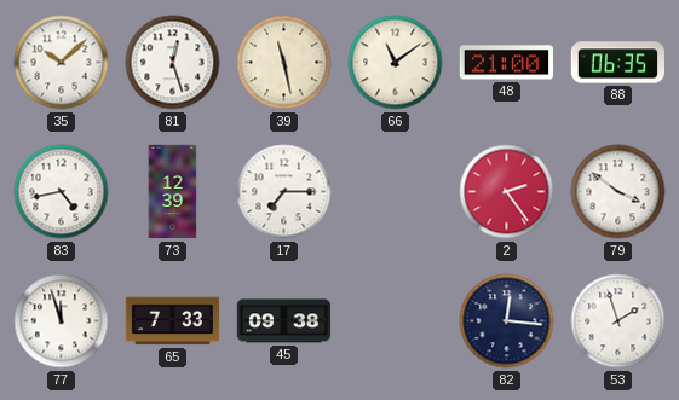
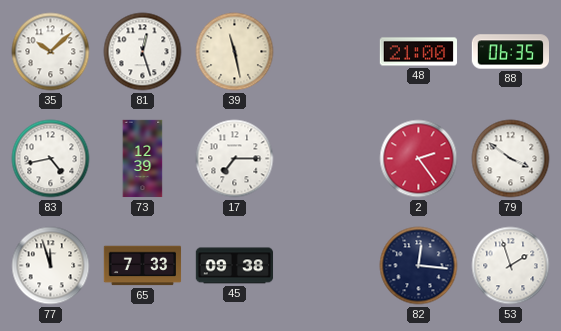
66: 11:09 -> none
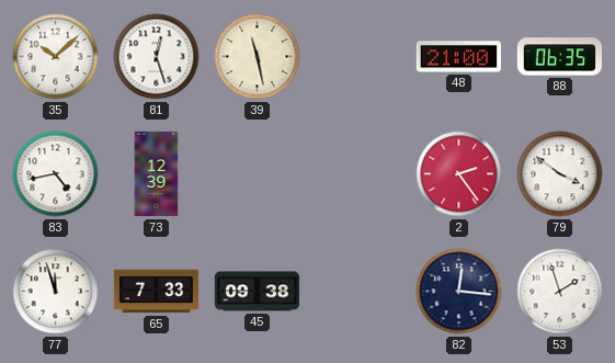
17: 7:15 -> none
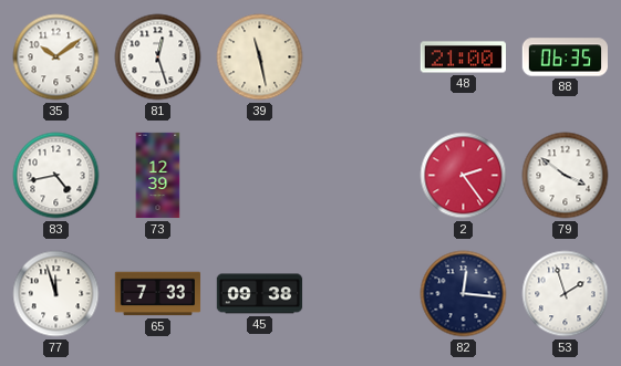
35: 10:08 -> 10:09
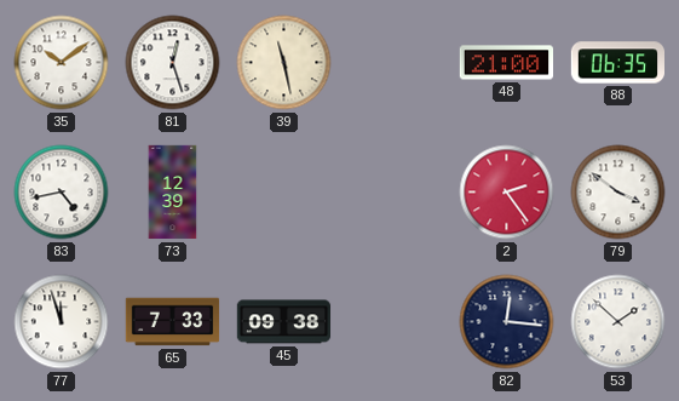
53: 1:57 -> 1:52
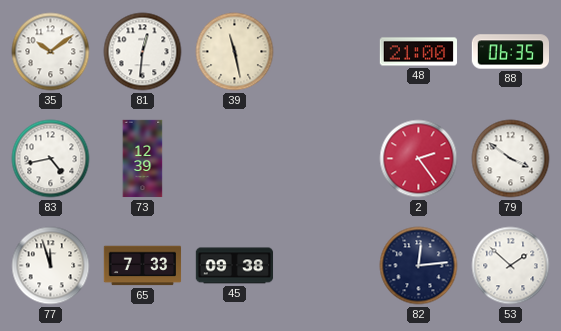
81: 12:27 -> 12:31
82: 12:16 -> 12:14
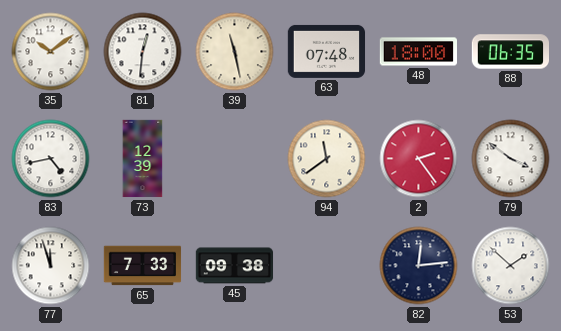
63: none -> 07:48
48: 21:00 -> 18:00
94: none -> 11:39
